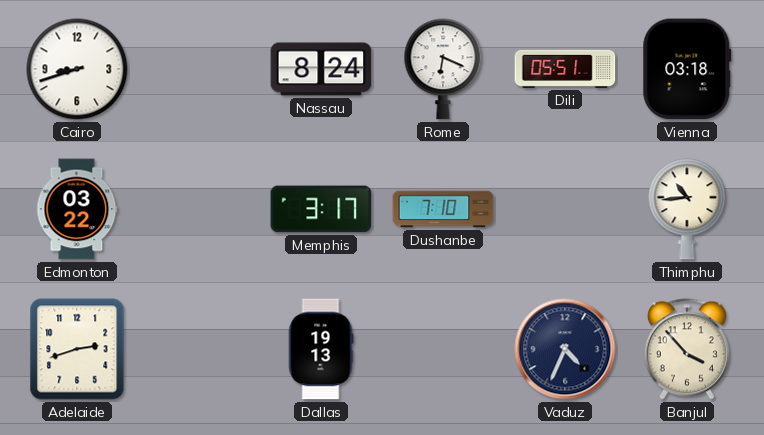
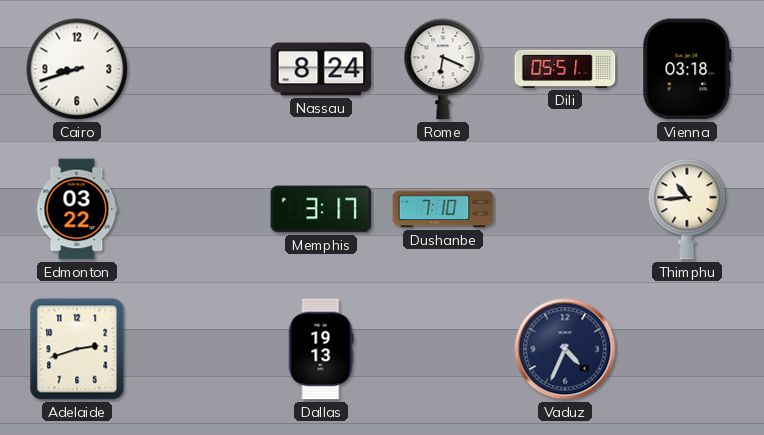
Banjul: 3:53 -> none
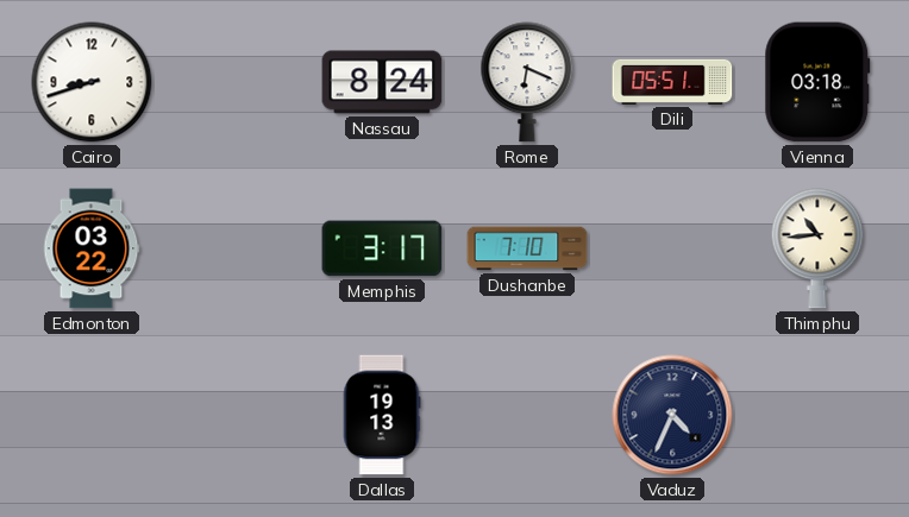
Adelaide: 2:42 -> none
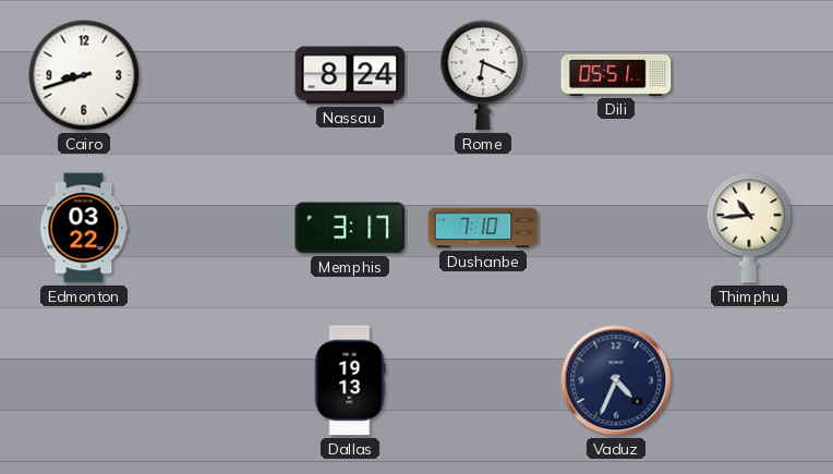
Vienna: 03:18 -> none
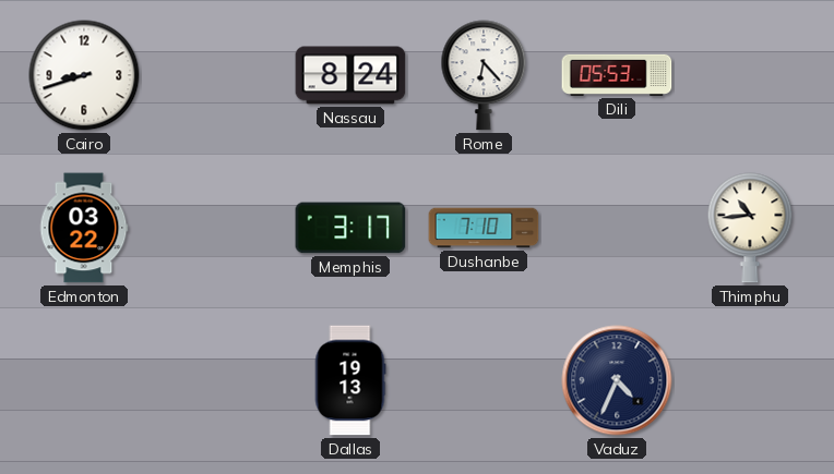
Rome: 6:19 -> 6:23
Dili: 05:51 -> 05:53
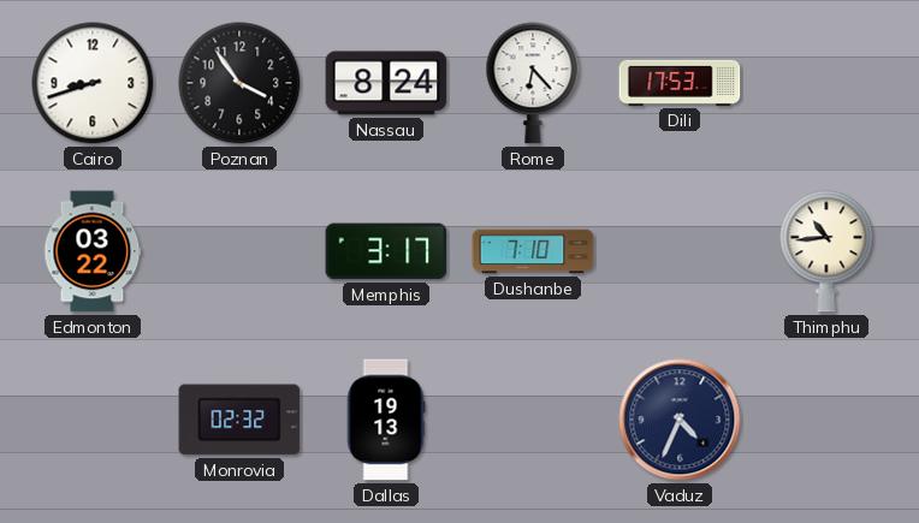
Poznan: none -> 3:54
Dili: 05:53 -> 17:53
Monrovia: none -> 02:32
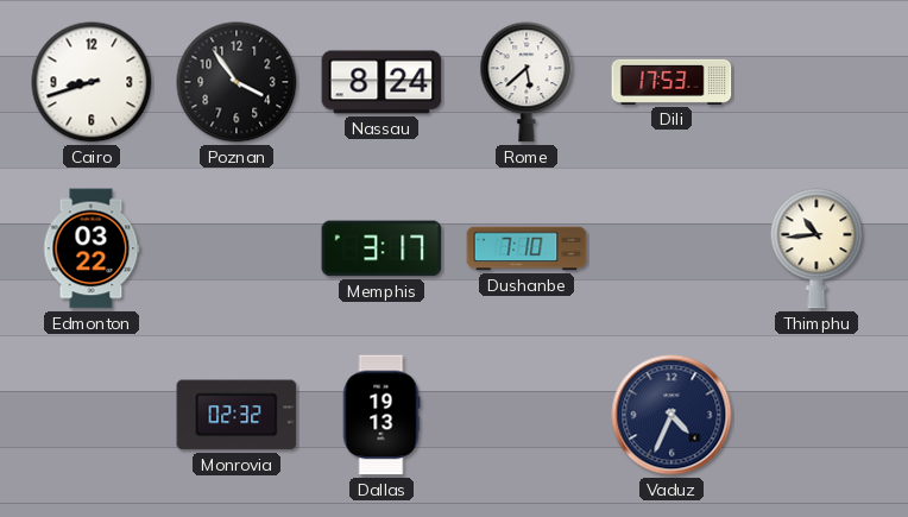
Rome: 6:23 -> 5:38
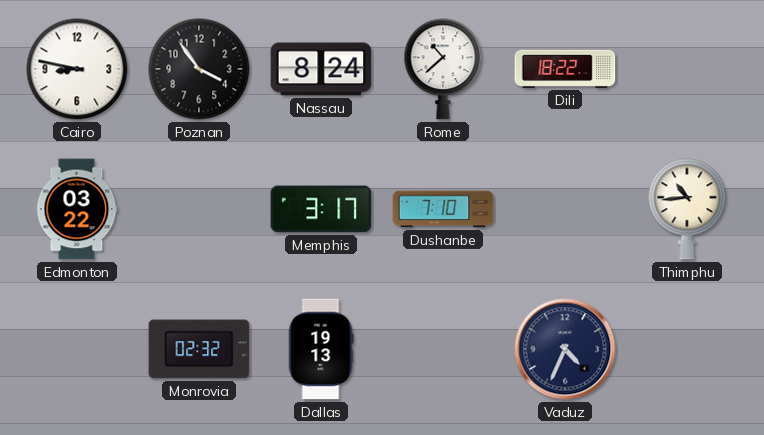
Cairo: 8:42 -> 8:47
Rome: 5:38 -> 10:38
Dili: 17:53 -> 18:22
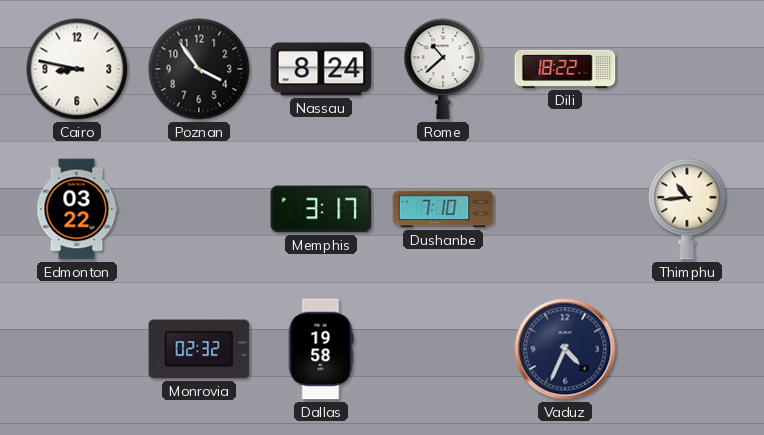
Dallas: 19:13 -> 19:58
